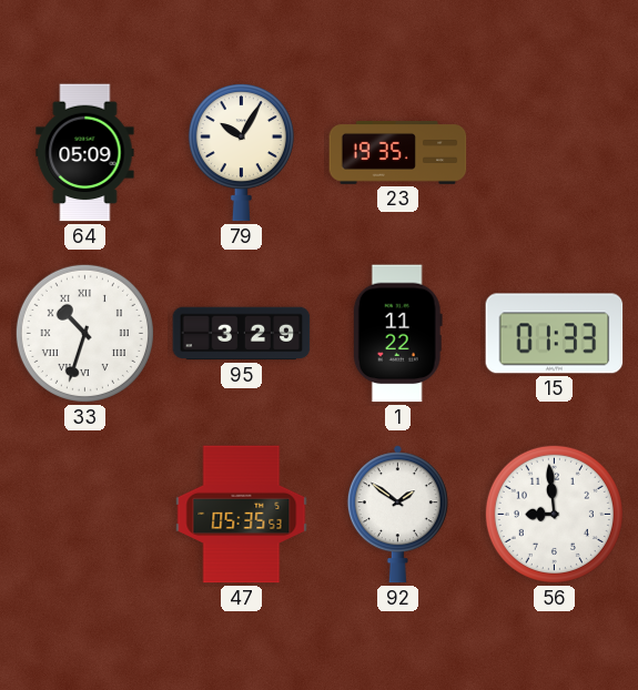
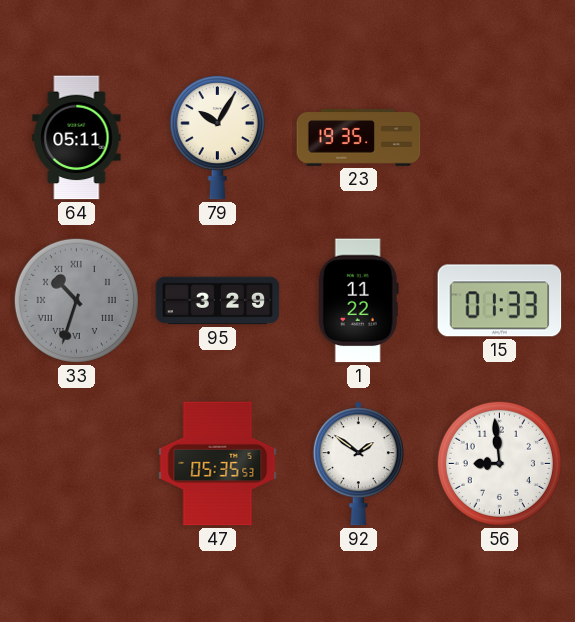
64: 05:09 -> 05:11
33 dial: white -> grey
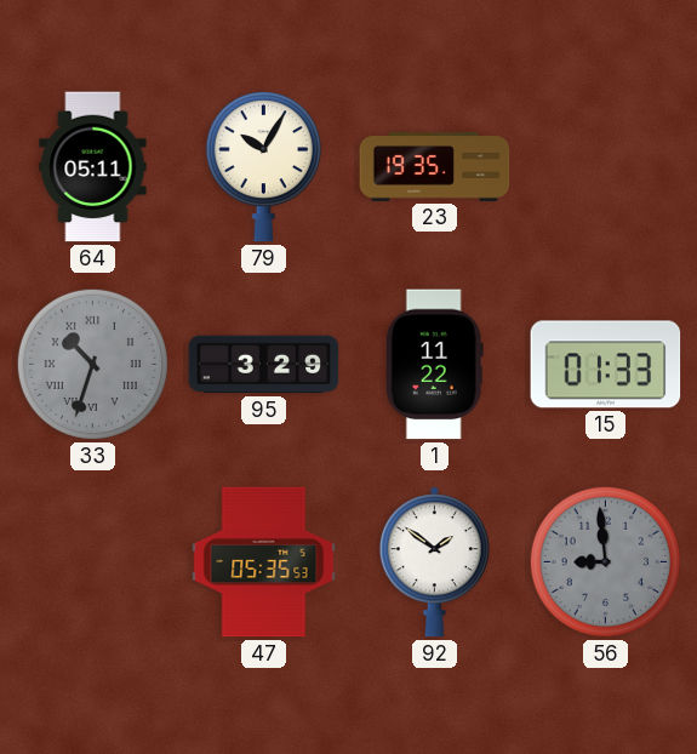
56 dial: white -> grey
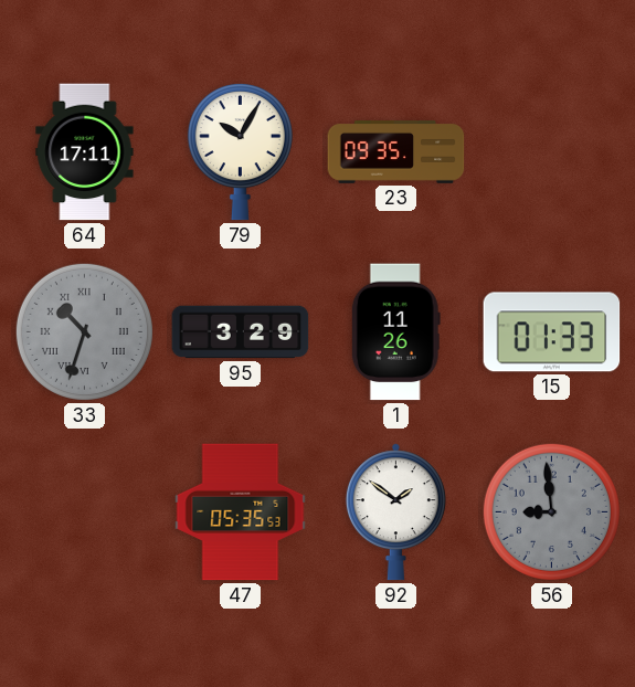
64: 05:11 -> 17:11
23: 19:35 -> 09:35
1: 11:22 -> 11:26
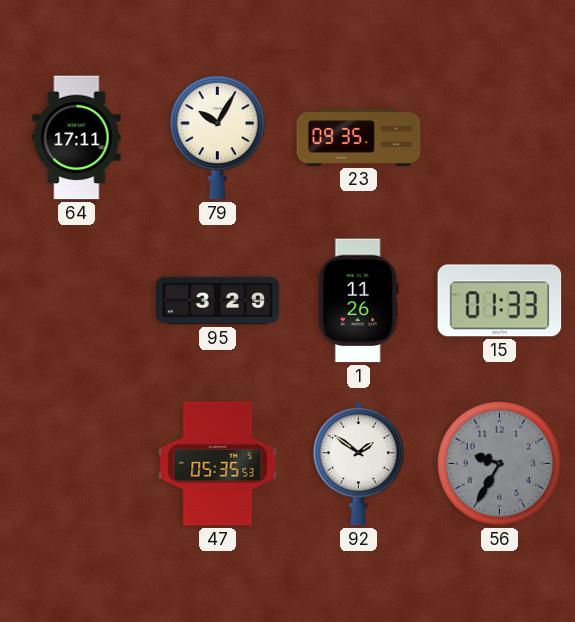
33: 10:33 -> none
56: 8:59 -> 9:35
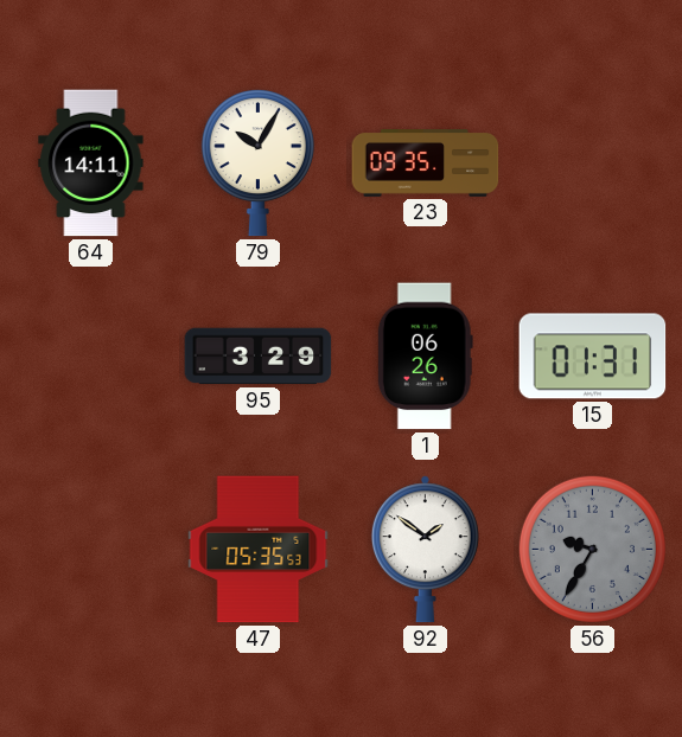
64: 17:11 -> 14:11
1: 11:26 -> 06:26
15: 01:33 -> 01:31
